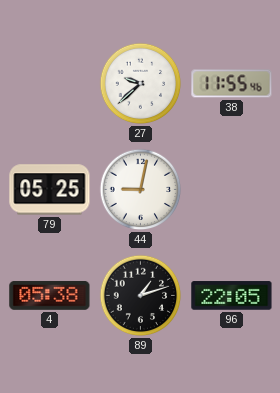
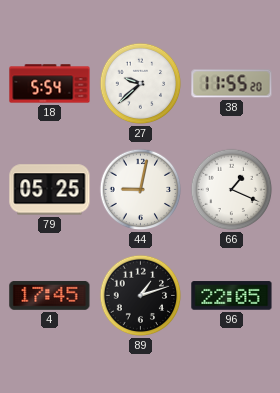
18: none -> 5:54
38: 11:55:46 -> 11:55:20
66: none -> 1:19
4: 05:38 -> 17:45
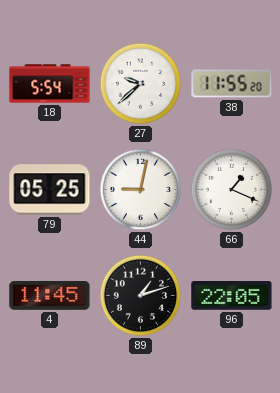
4: 17:45 -> 11:45
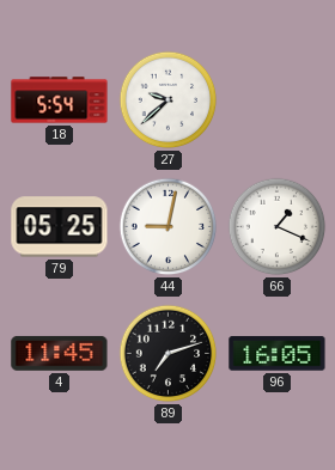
38: 11:55 -> none
89: 1:12 -> 7:12
96: 22:05 -> 16:05
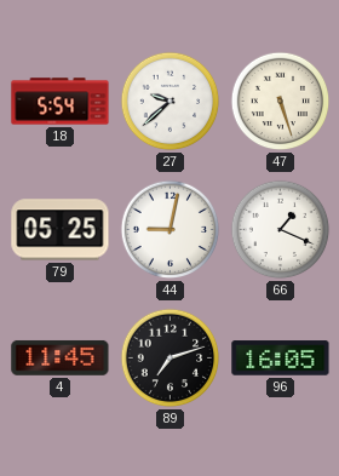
47: none -> 5:27
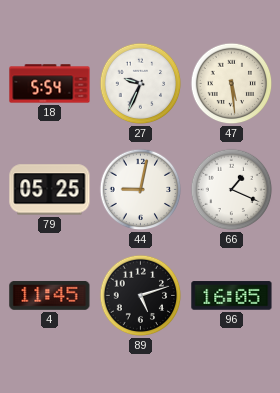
27: 9:38 -> 9:34
47: 5:27 -> 5:29
89: 7:12 -> 5:12
